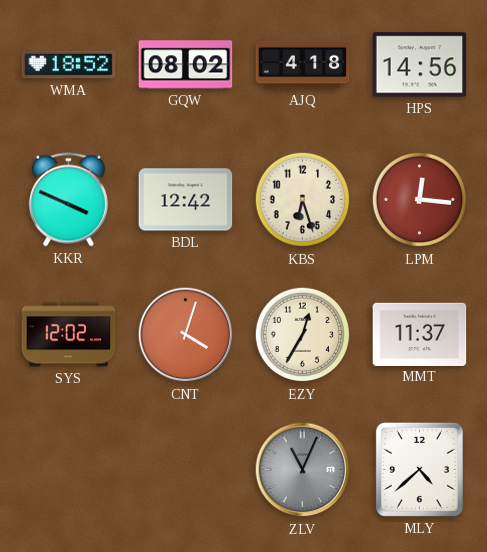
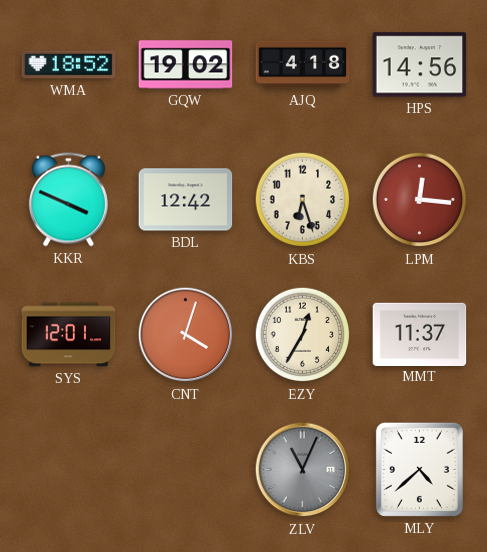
GQW: 08:02 -> 19:02
SYS: 12:02 -> 12:01
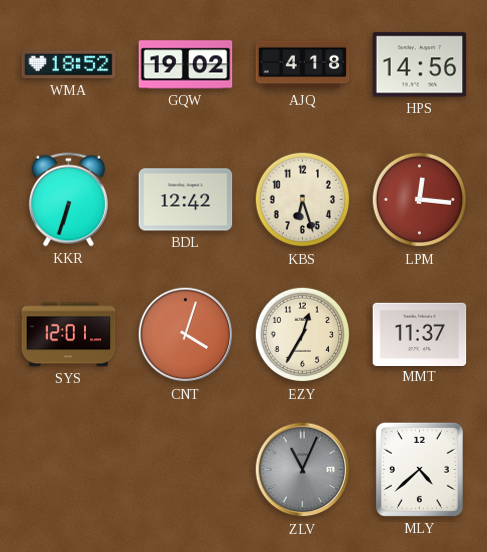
KKR: 3:49 -> 6:33
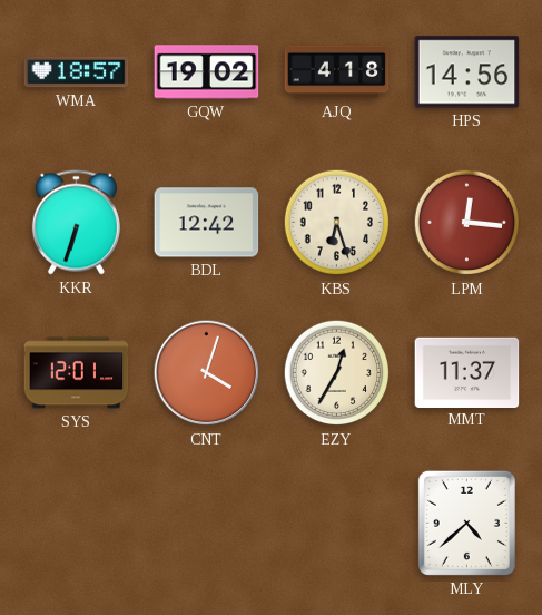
WMA: 18:52 -> 18:57
ZLV: 11:04 -> none
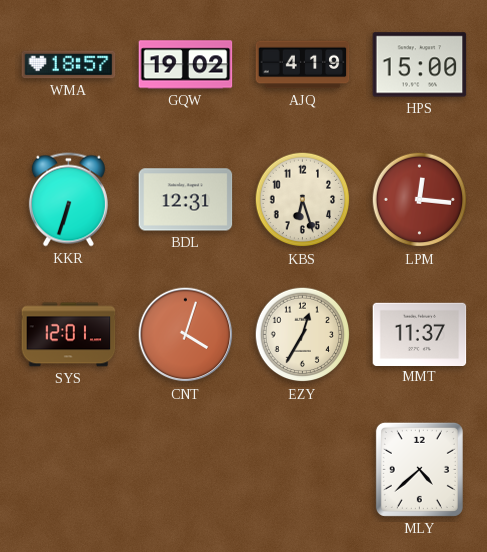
AJQ: 4:18 -> 4:19
HPS: 14:56 -> 15:00
BDL: 12:42 -> 12:31
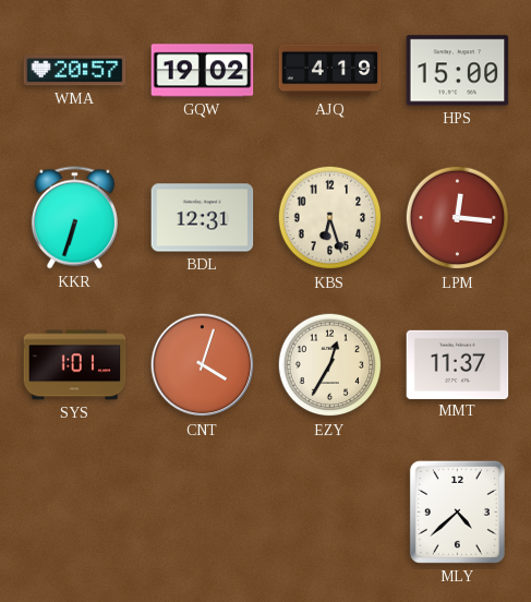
WMA: 18:57 -> 20:57
SYS: 12:01 -> 1:01
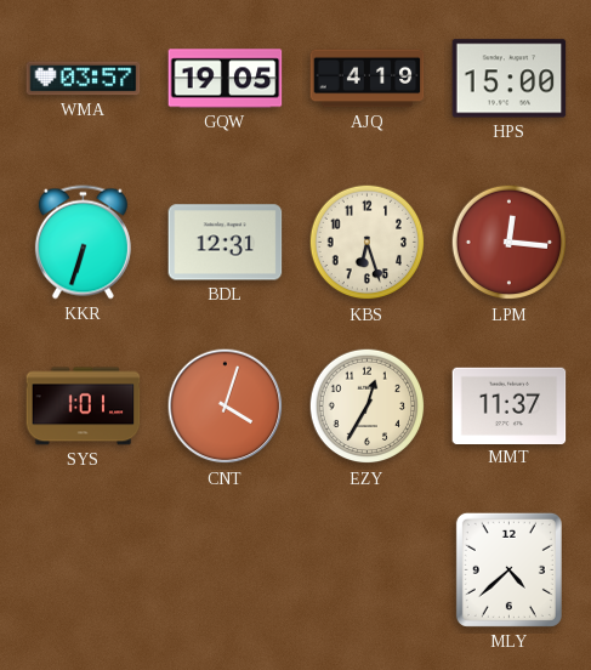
WMA: 20:57 -> 03:57
GQW: 19:02 -> 19:05
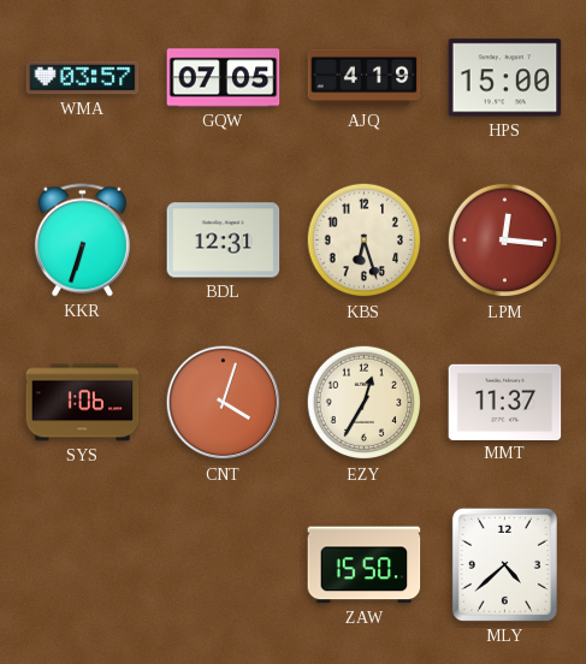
GQW: 19:05 -> 07:05
SYS: 1:01 -> 1:06
ZAW: none -> 15:50
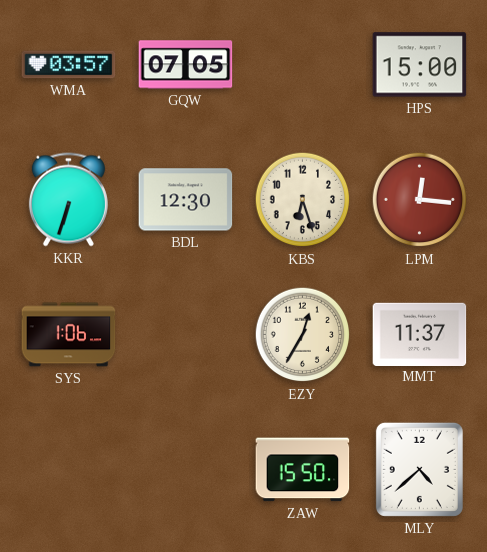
AJQ: 4:19 -> none
BDL: 12:31 -> 12:30
CNT: 4:03 -> none
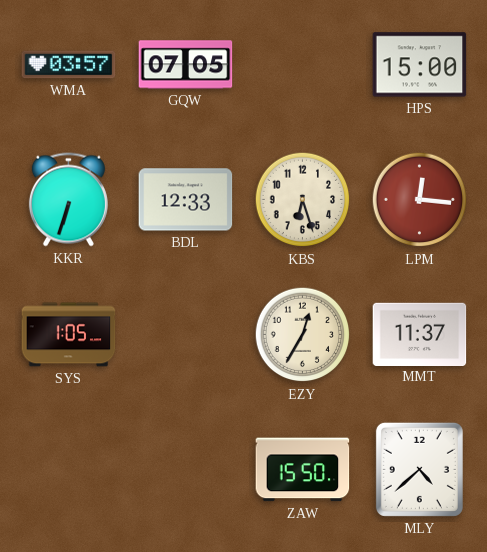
BDL: 12:30 -> 12:33
SYS: 1:06 -> 1:05
